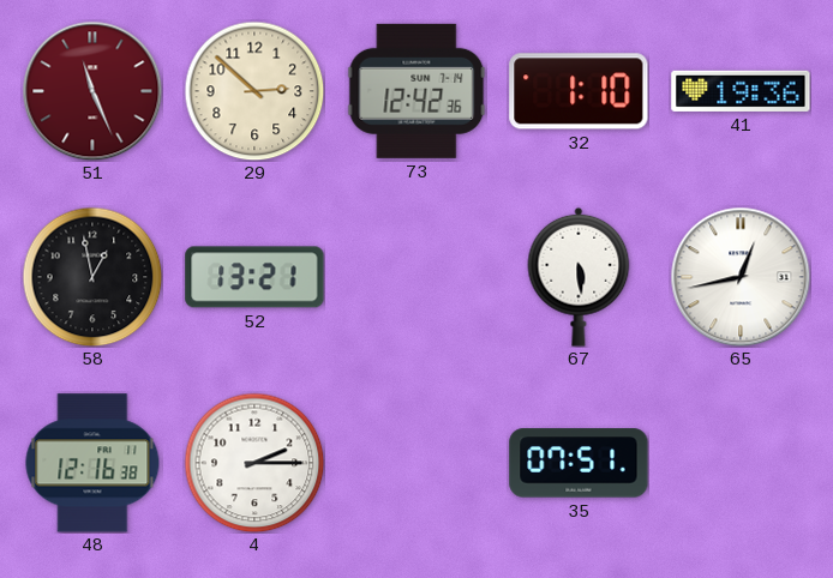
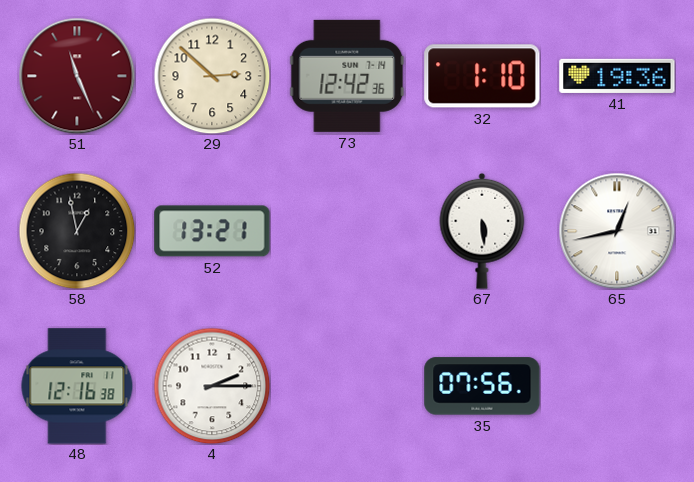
35: 07:51 -> 07:56
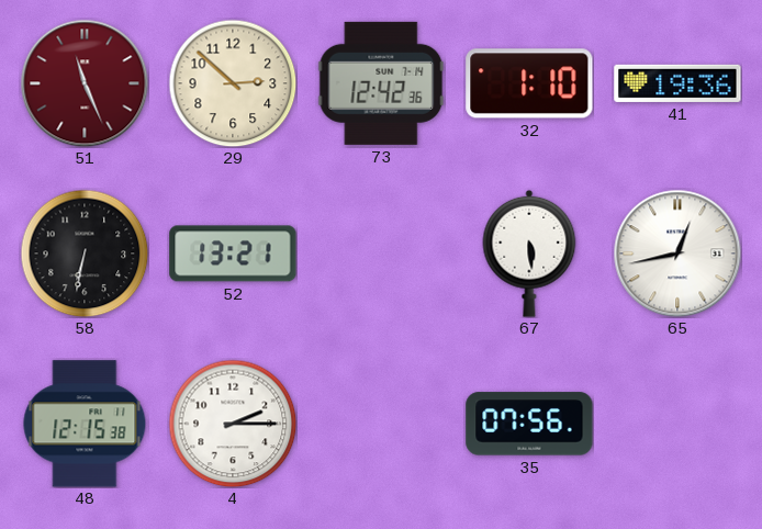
58: 12:58 -> 6:32
48: 12:16 -> 12:15
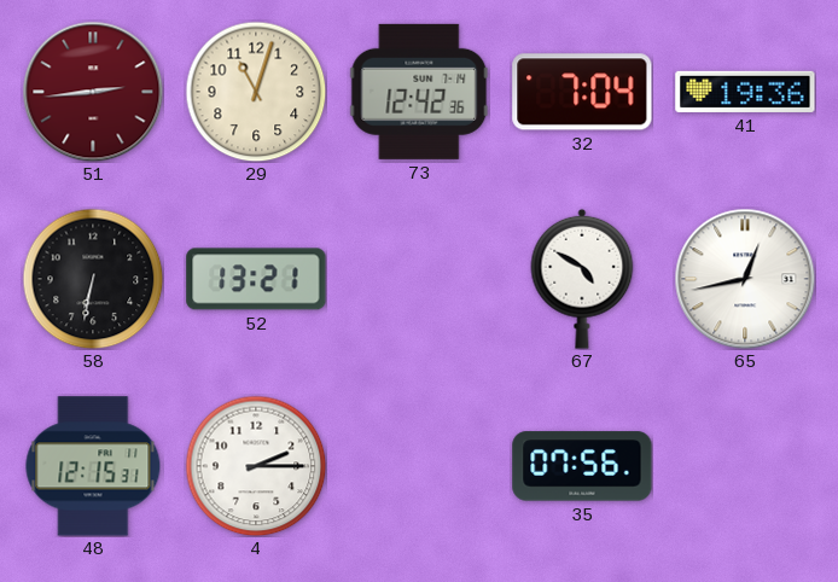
51: 11:26 -> 2:44
29: 2:52 -> 11:03
32: 1:10 -> 7:04
67: 5:29 -> 4:50
48: 12:15:38 -> 12:15:31
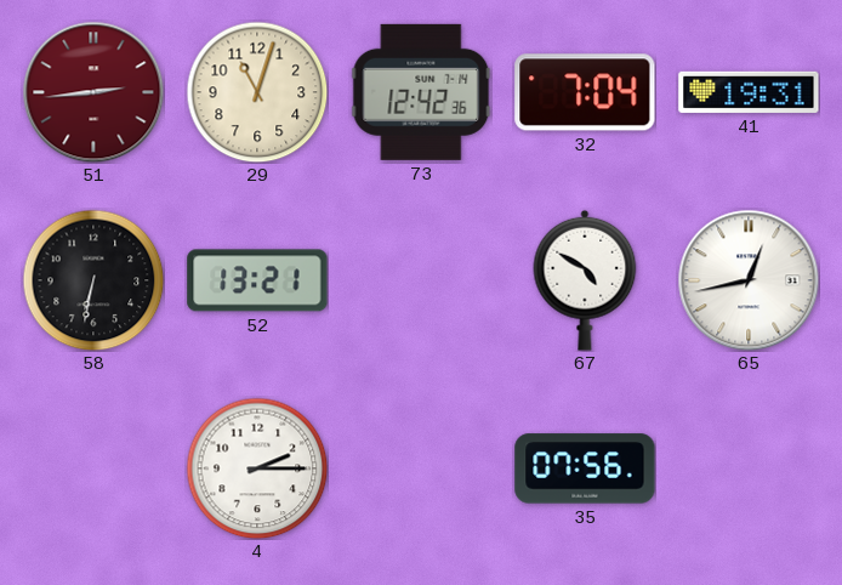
41: 19:36 -> 19:31
48: 12:15 -> none
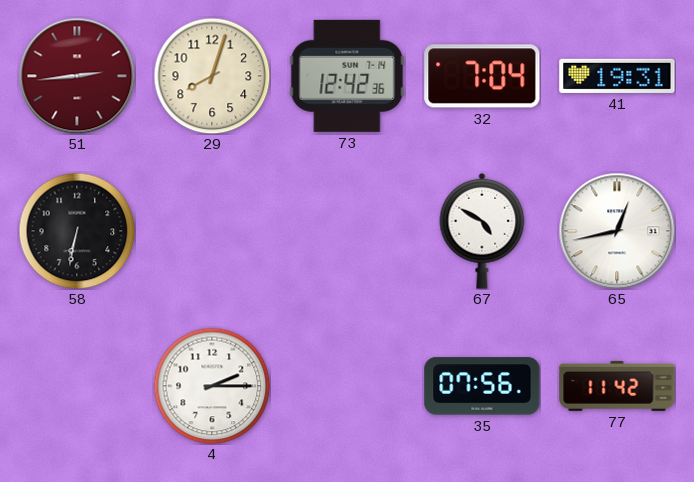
29: 11:03 -> 8:03
52: 13:21 -> none
77: none -> 11:42
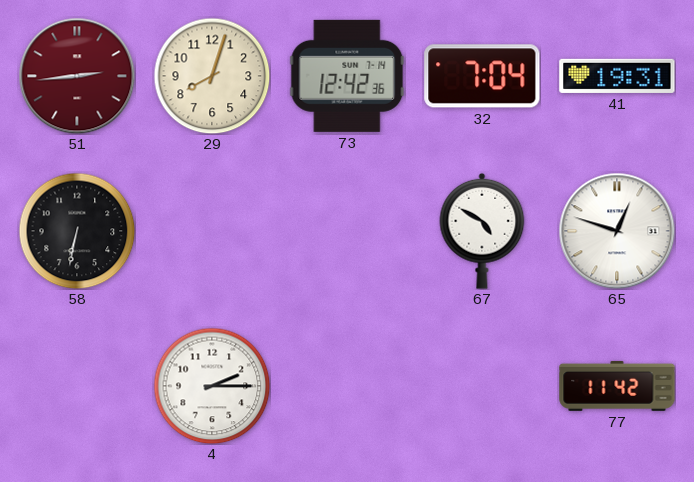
65: 12:43 -> 12:48
35: 07:56 -> none
